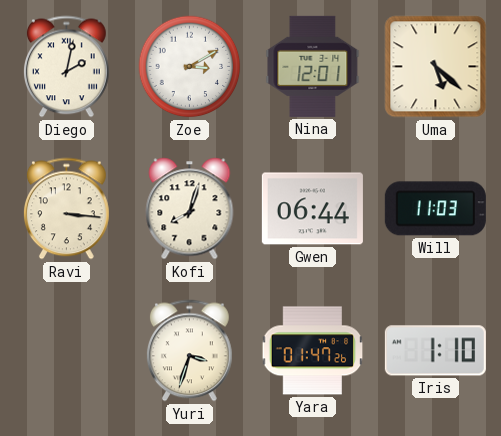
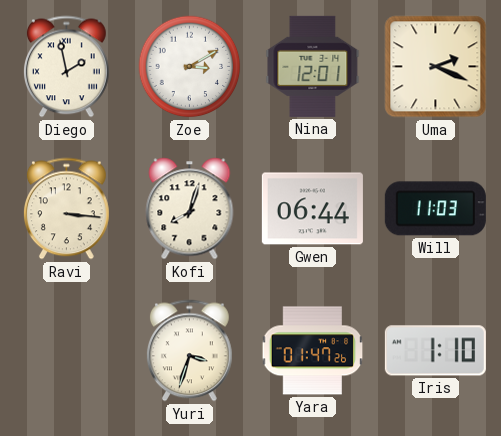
Diego: 2:02 -> 1:58
Uma: 5:22 -> 2:19
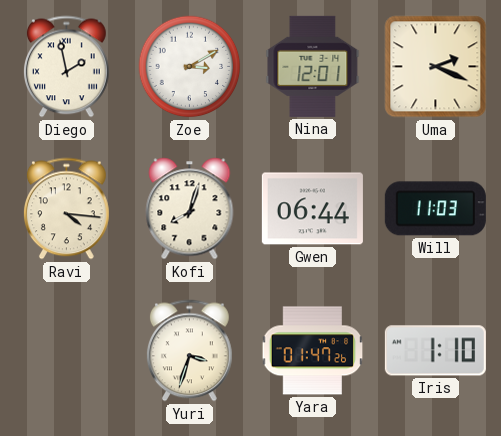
Ravi: 3:16 -> 4:16
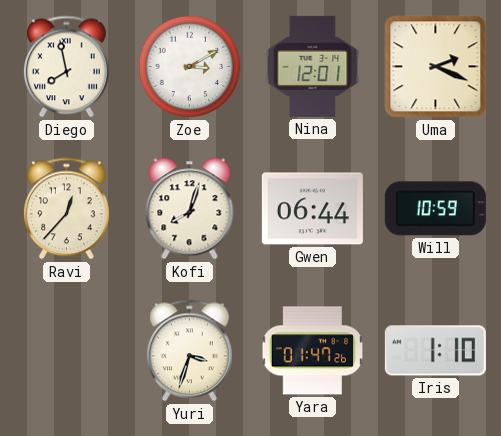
Diego: 1:58 -> 7:58
Ravi: 4:16 -> 12:37
Will: 11:03 -> 10:59
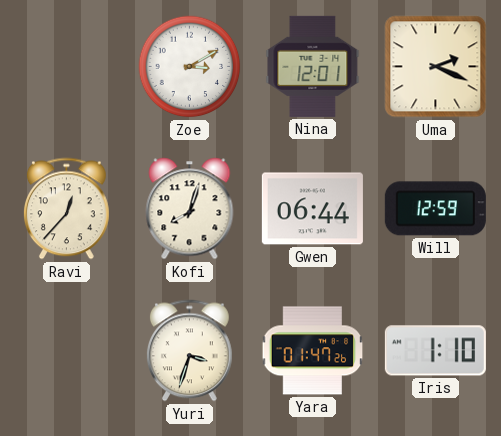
Diego: 7:58 -> none
Will: 10:59 -> 12:59
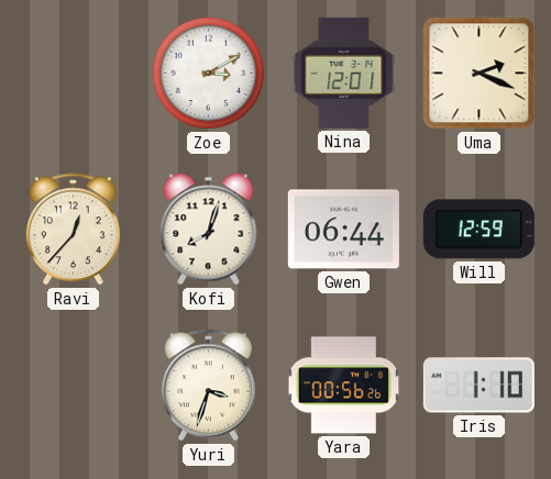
Yara: 01:47 -> 00:56
